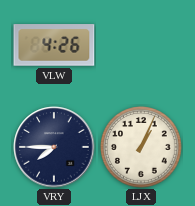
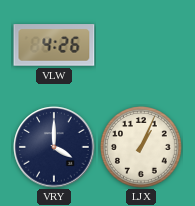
VRY: 7:45 -> 4:00
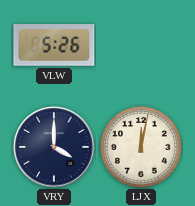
VLW: 4:26 -> 5:26
LJX: 1:04 -> 12:02
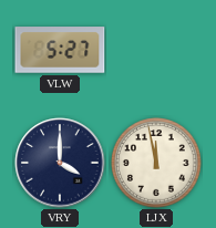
VLW: 5:26 -> 5:27
LJX: 12:02 -> 11:58
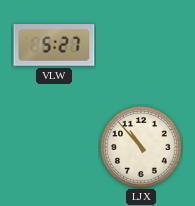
VRY: 4:00 -> none
LJX: 11:58 -> 10:53
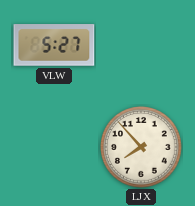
LJX: 10:53 -> 7:53
